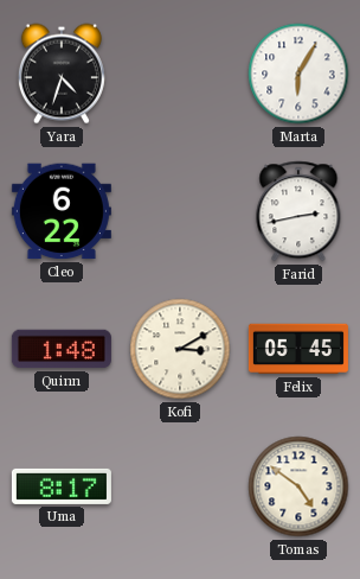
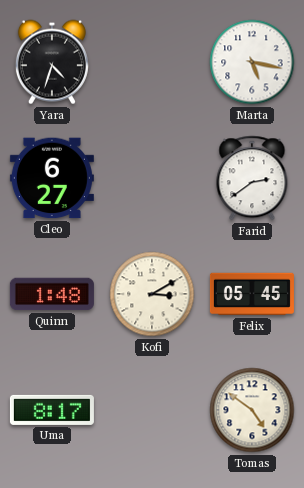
Marta: 6:05 -> 5:17
Cleo: 6:22 -> 6:27
Farid: 2:43 -> 2:39
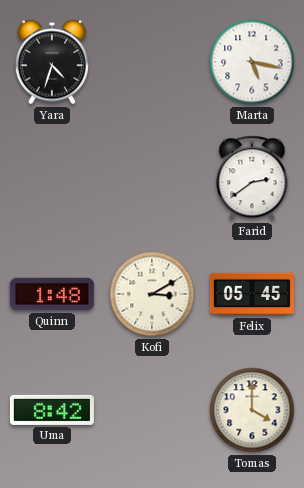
Cleo: 6:27 -> none
Uma: 8:17 -> 8:42
Tomas: 4:51 -> 4:00
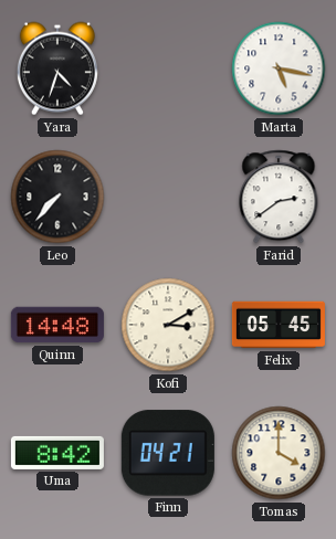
Leo: none -> 7:37
Quinn: 1:48 -> 14:48
Finn: none -> 04:21
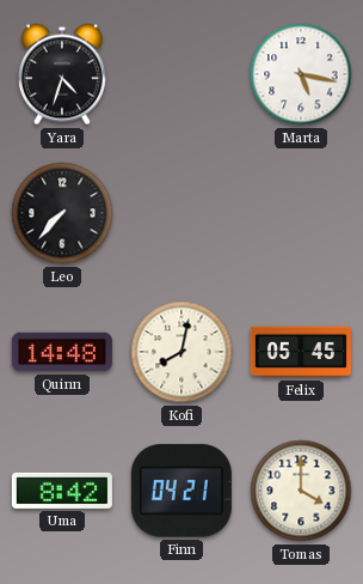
Farid: 2:39 -> none
Kofi: 3:10 -> 8:02
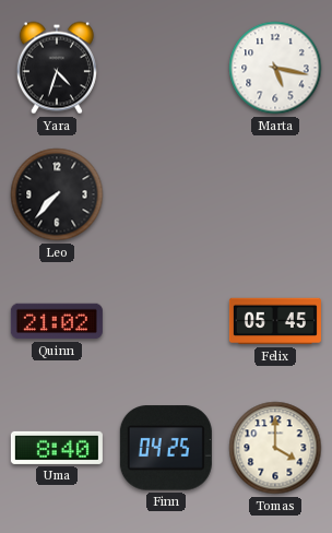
Quinn: 14:48 -> 21:02
Kofi: 8:02 -> none
Uma: 8:42 -> 8:40
Finn: 04:21 -> 04:25
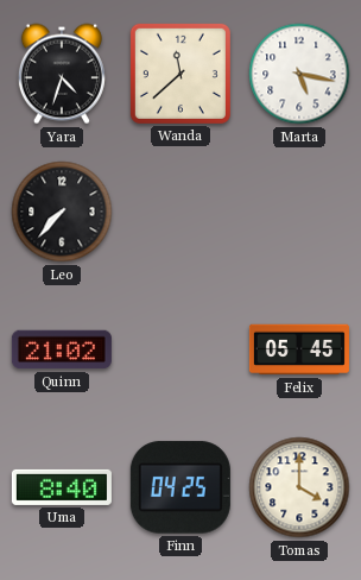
Wanda: none -> 11:38
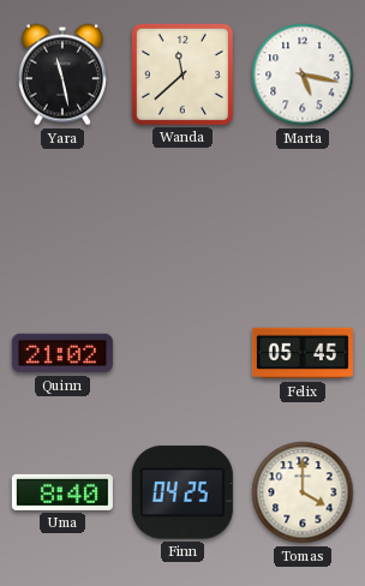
Yara: 4:33 -> 11:28
Leo: 7:37 -> none
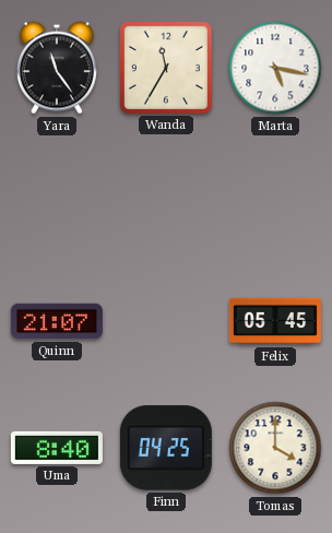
Yara: 11:28 -> 11:24
Wanda: 11:38 -> 11:35
Quinn: 21:02 -> 21:07
